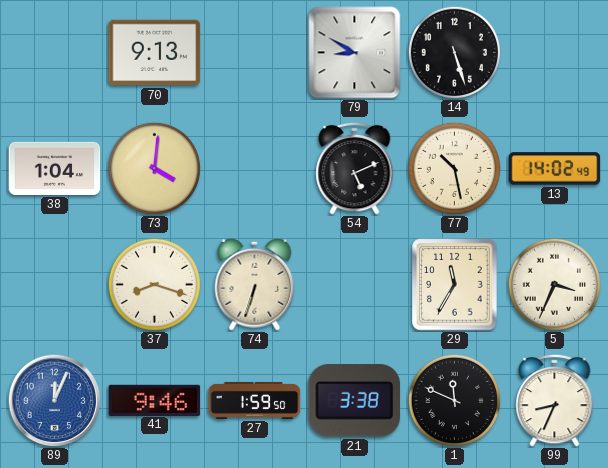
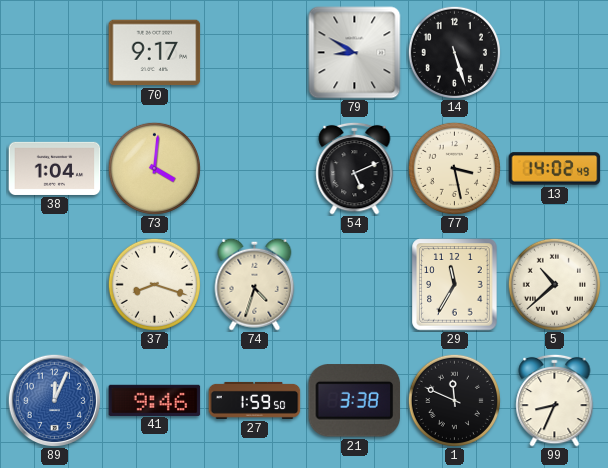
70: 9:13 -> 9:17
77: 10:28 -> 3:28
74: 6:33 -> 4:33
5: 3:34 -> 10:38
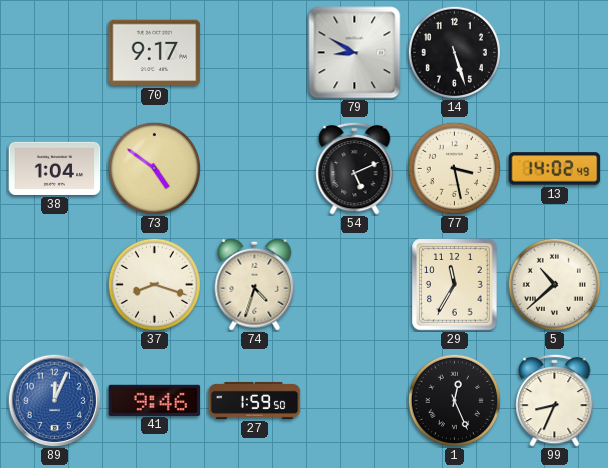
73: 4:01 -> 4:51
21: 3:38 -> none
1: 11:49 -> 12:26
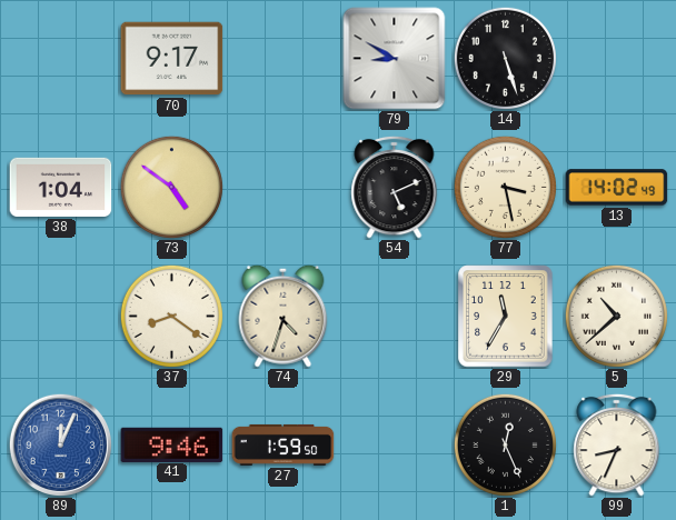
37: 8:18 -> 8:21
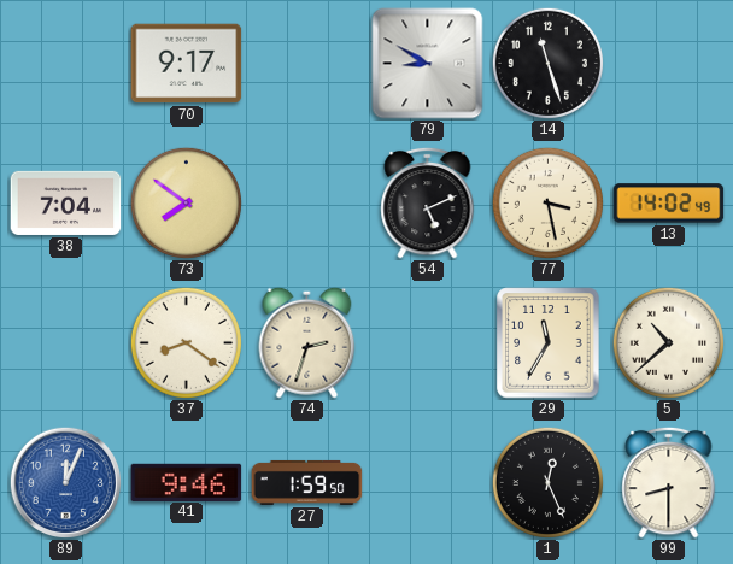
14: 5:27 -> 11:27
38: 1:04 -> 7:04
73: 4:51 -> 7:51
74: 4:33 -> 2:33
99: 8:34 -> 8:30
